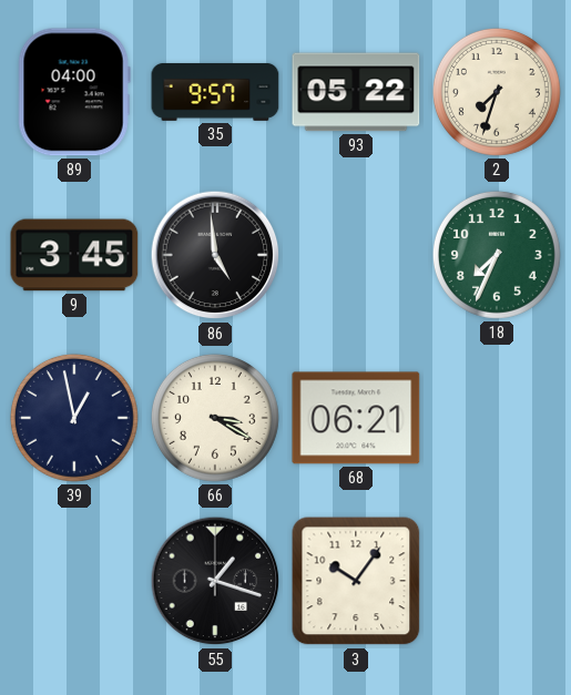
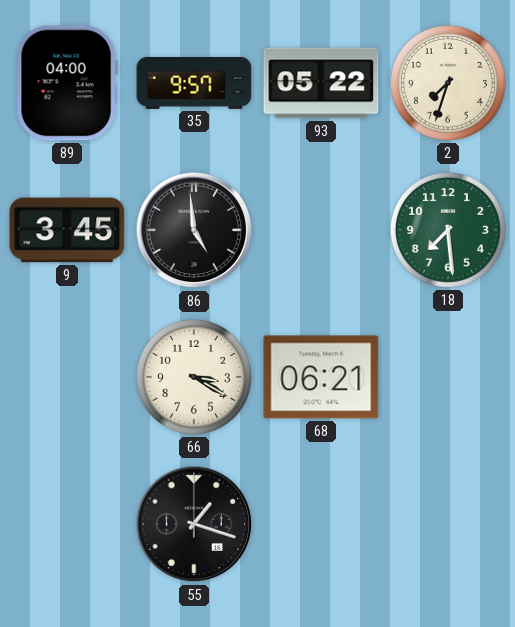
18: 7:34 -> 7:29
39: 12:58 -> none
3: 10:06 -> none
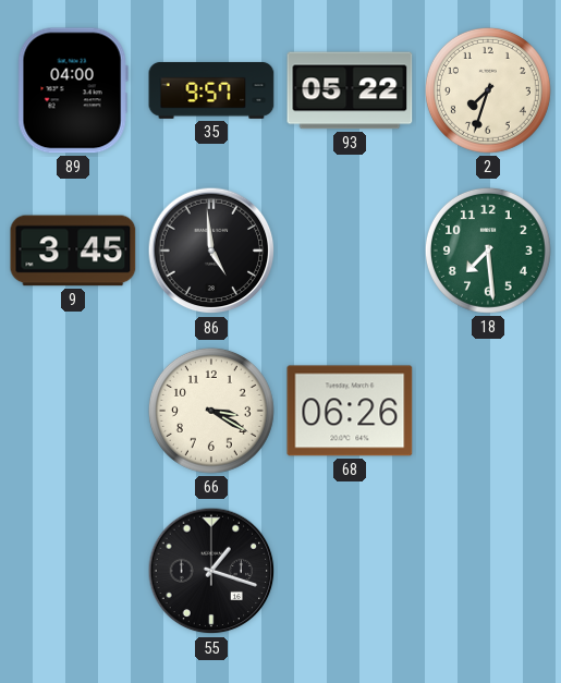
68: 06:21 -> 06:26
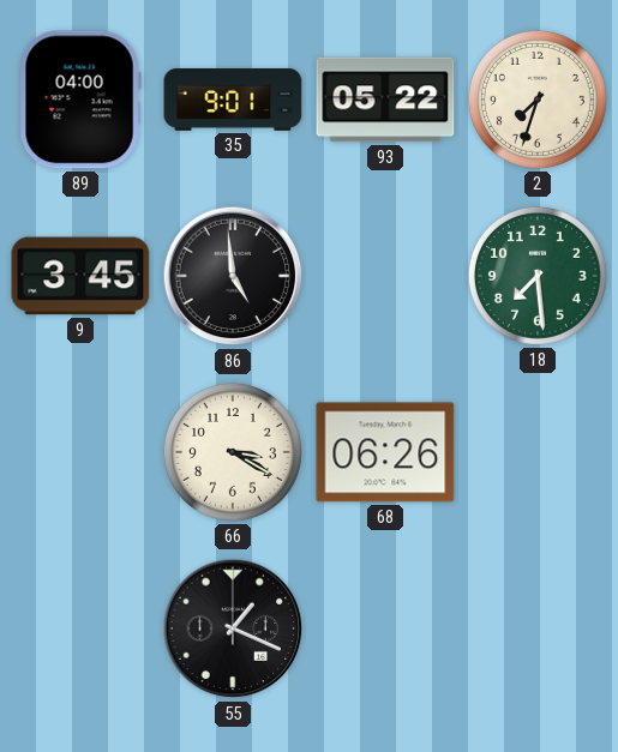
35: 9:57 -> 9:01
55: 1:18 -> 1:19
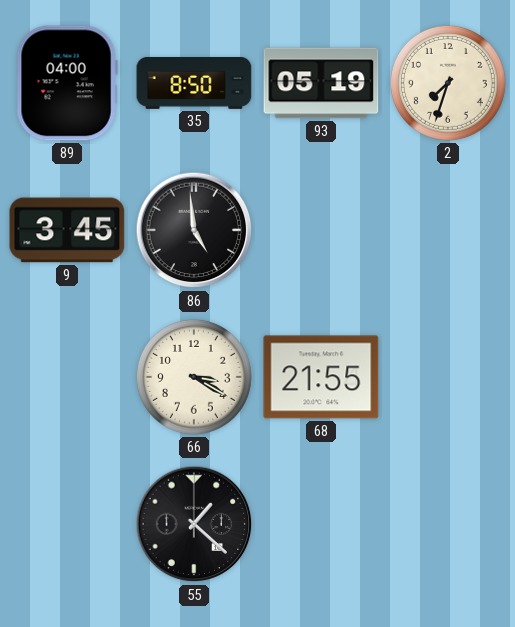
35: 9:01 -> 8:50
93: 05:22 -> 05:19
18: 7:29 -> none
68: 06:26 -> 21:55
55: 1:19 -> 1:22
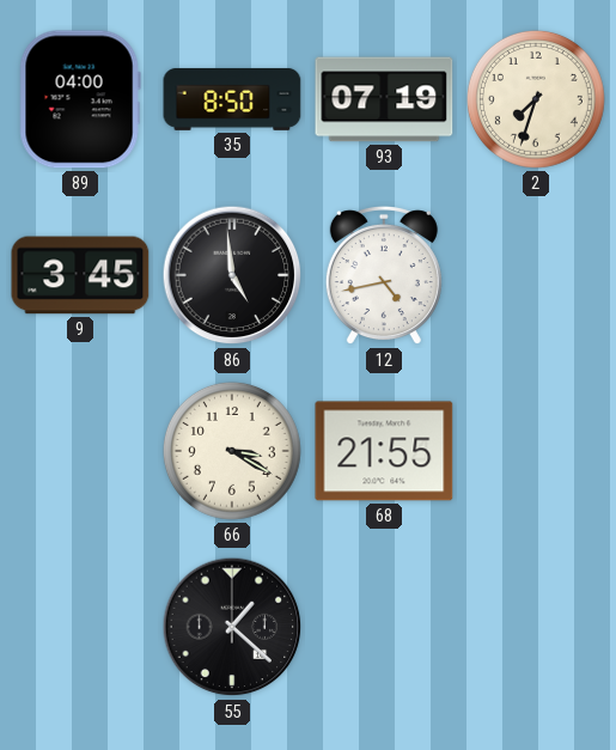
93: 05:19 -> 07:19
12: none -> 4:43
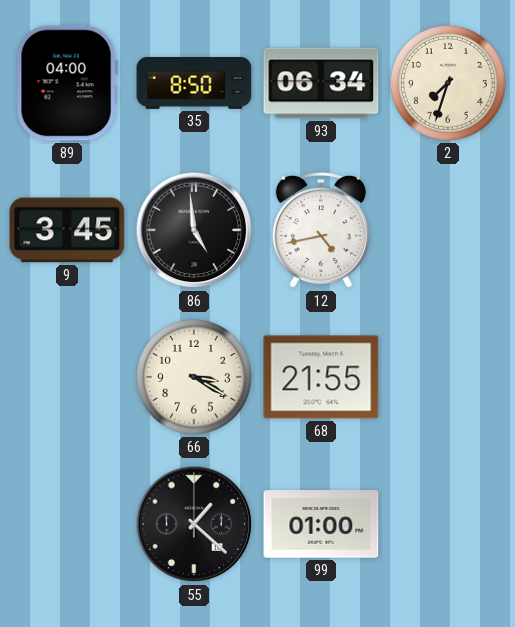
93: 07:19 -> 06:34
99: none -> 01:00
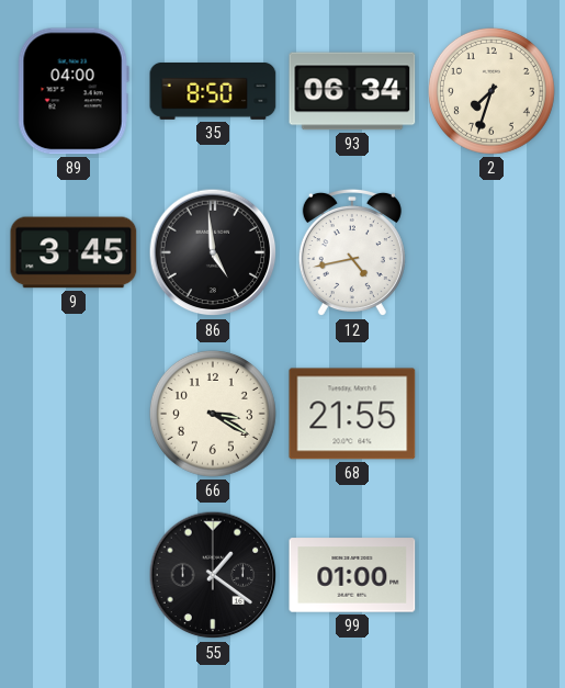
55: 1:22 -> 1:21
